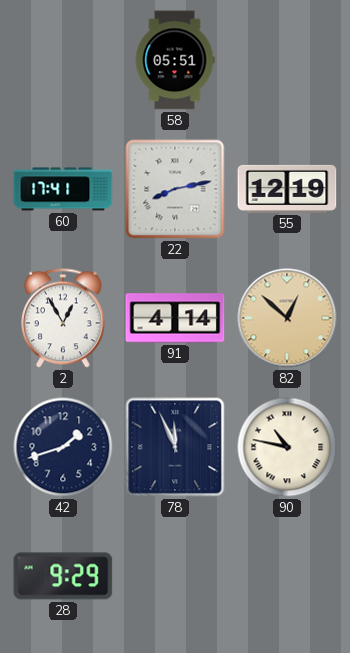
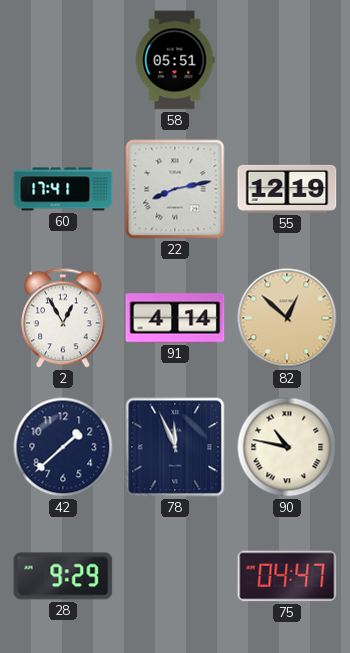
42: 1:42 -> 1:38
75: none -> 04:47
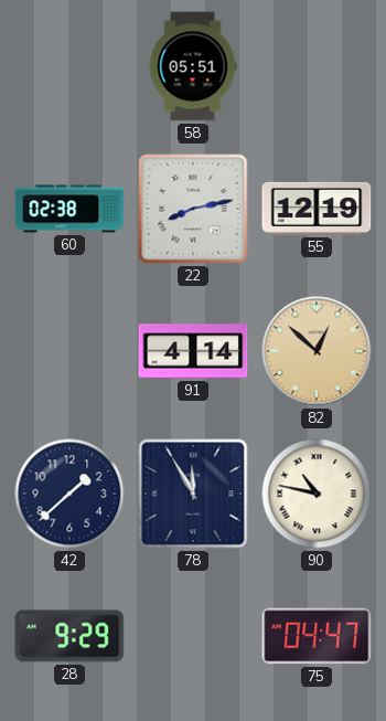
60: 17:41 -> 02:38
2: 12:55 -> none
78: 11:56 -> 11:55
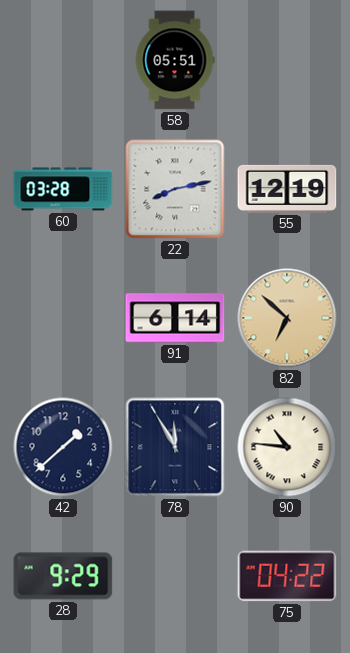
60: 02:38 -> 03:28
91: 4:14 -> 6:14
82: 12:52 -> 6:52
90: 10:47 -> 10:46
75: 04:47 -> 04:22
